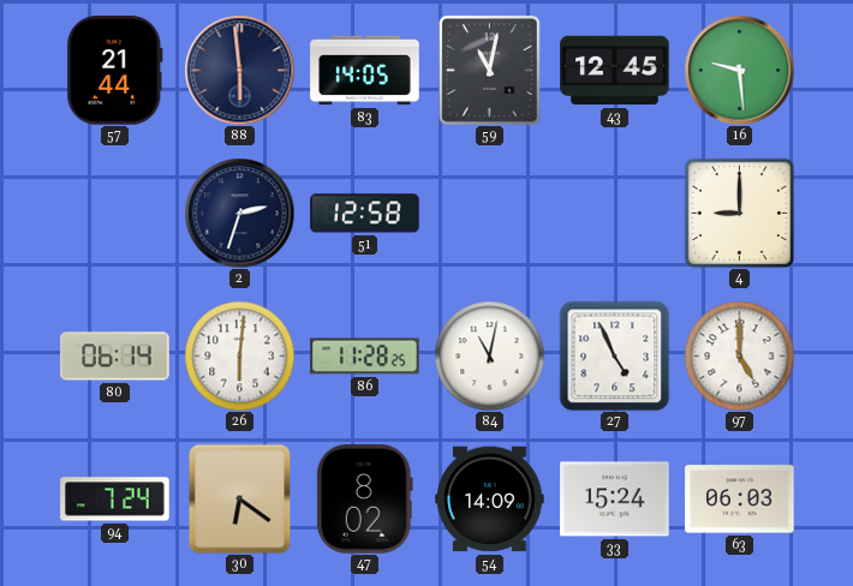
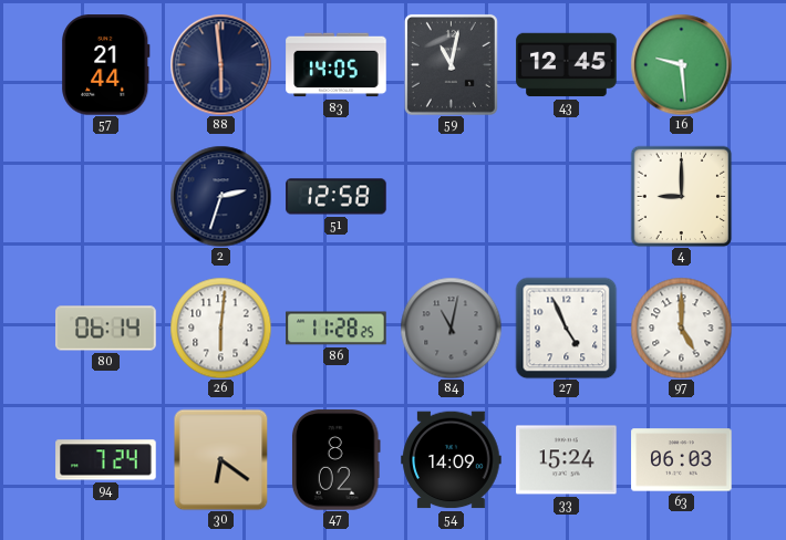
84 dial: white -> grey
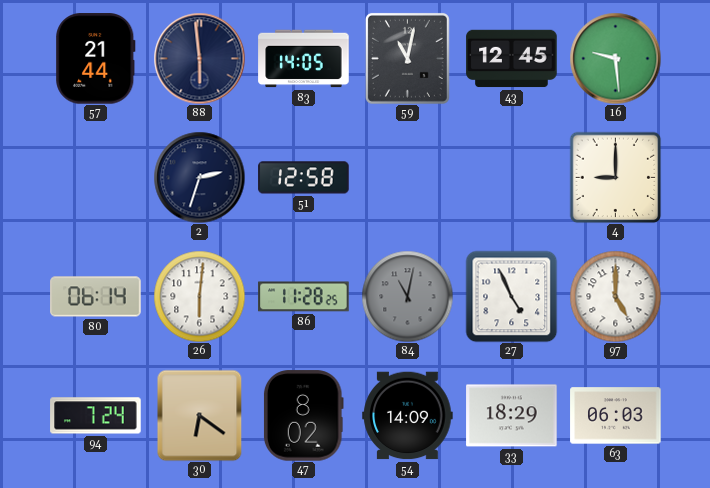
33: 15:24 -> 18:29
